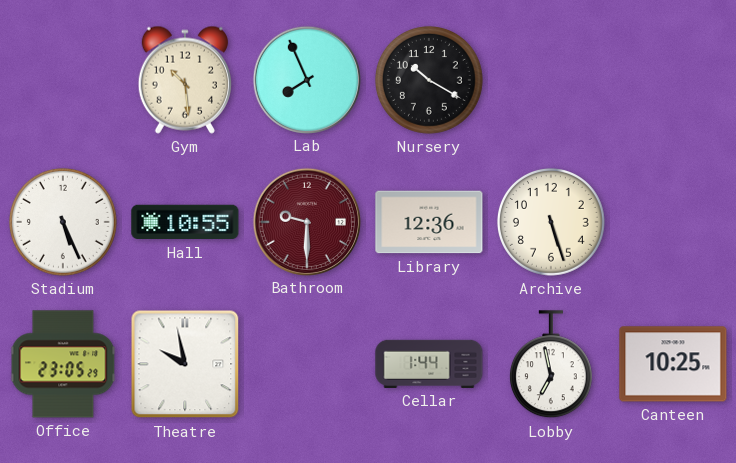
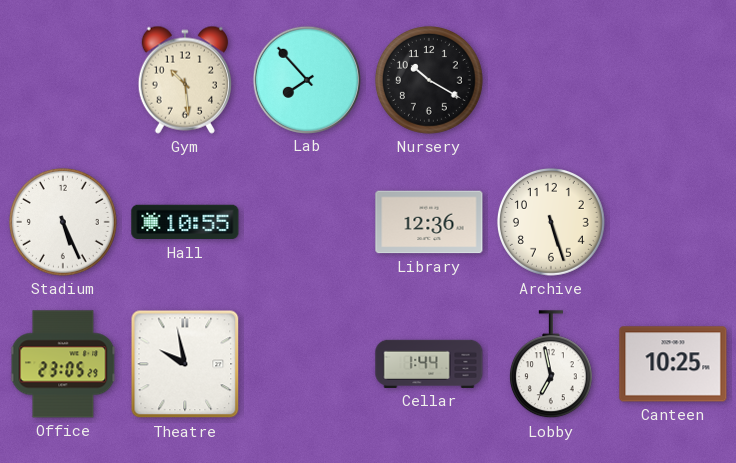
Lab: 7:56 -> 7:53
Bathroom: 9:30 -> none
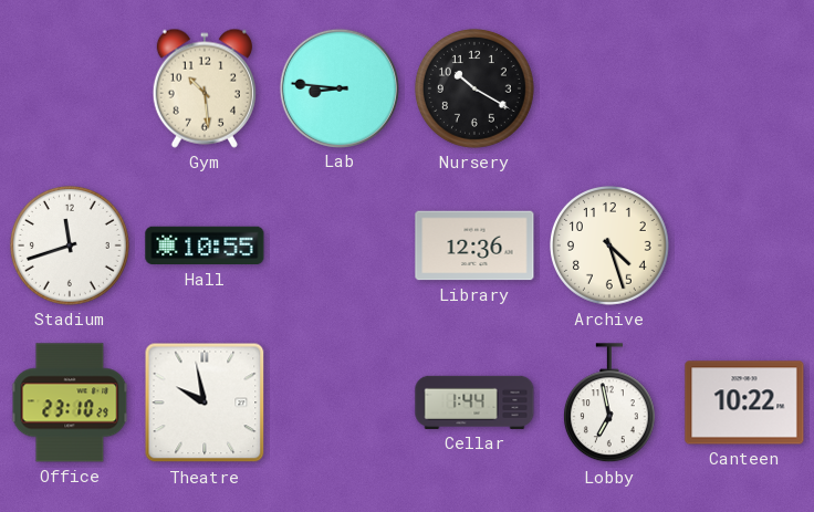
Lab: 7:53 -> 8:46
Stadium: 5:26 -> 11:42
Archive: 5:27 -> 4:27
Office: 23:05 -> 23:10
Canteen: 10:25 -> 10:22
